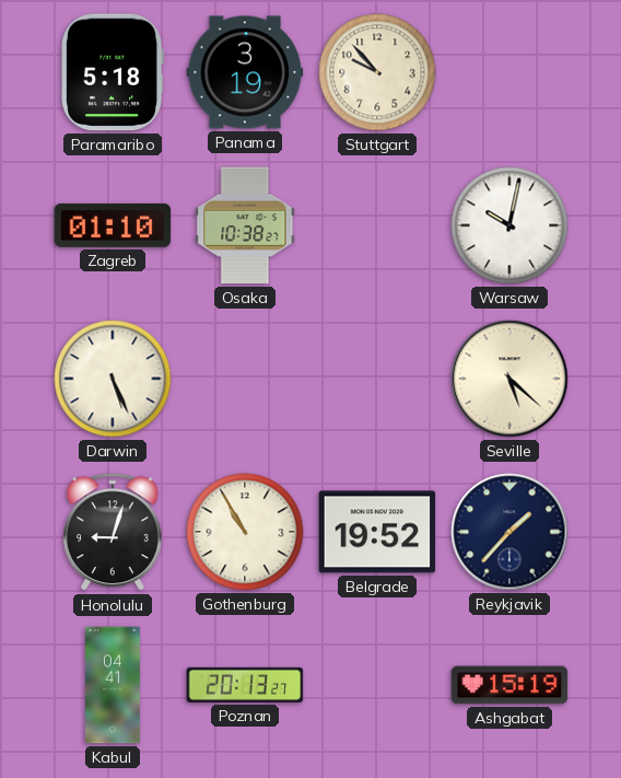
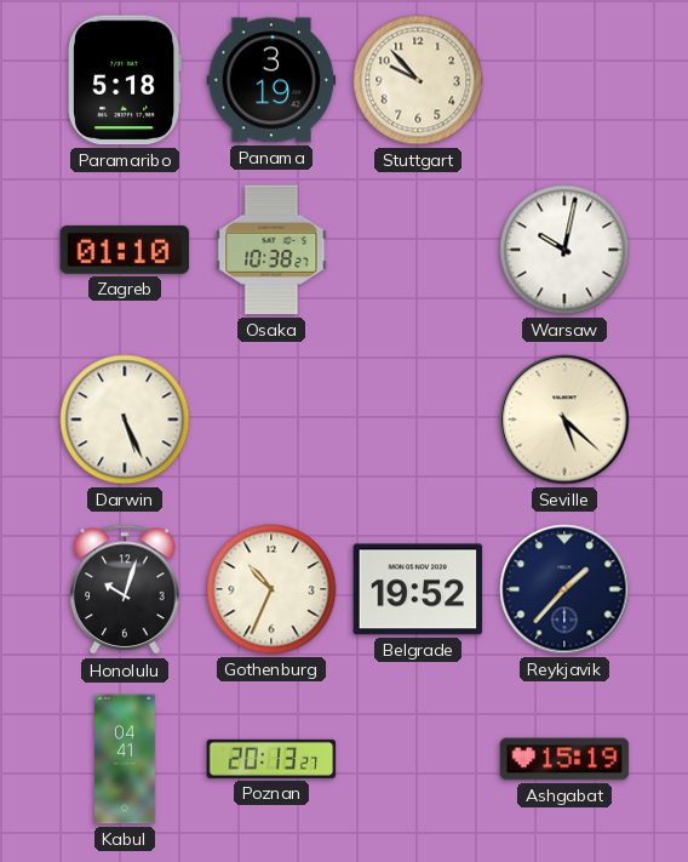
Honolulu: 9:03 -> 10:03
Gothenburg: 10:55 -> 10:34
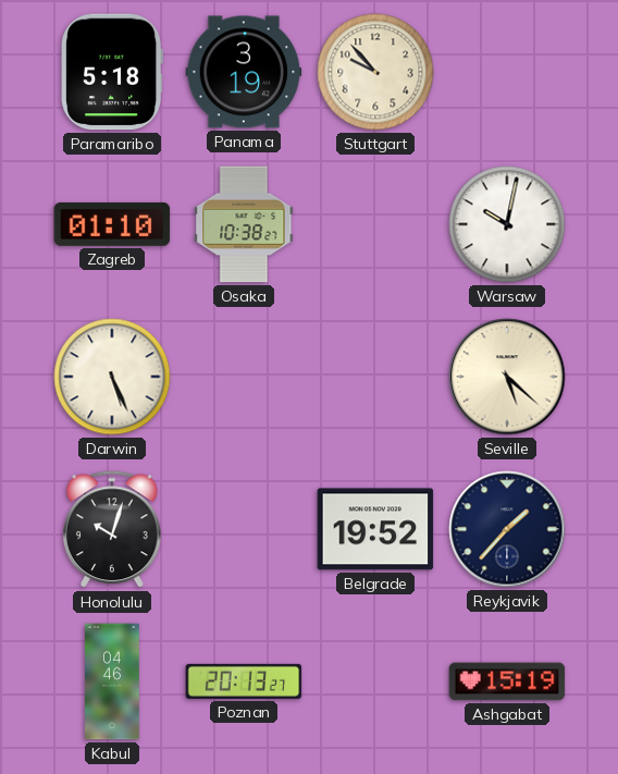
Gothenburg: 10:34 -> none
Kabul: 04:41 -> 04:46
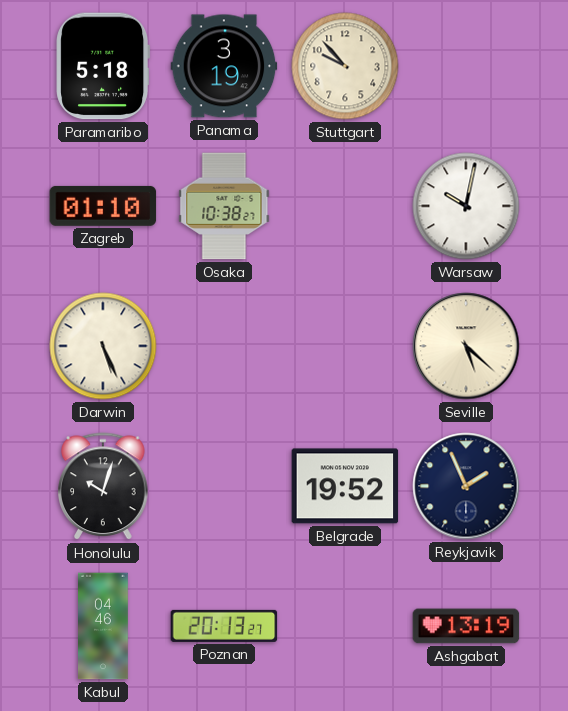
Reykjavik: 1:37 -> 1:56
Ashgabat: 15:19 -> 13:19
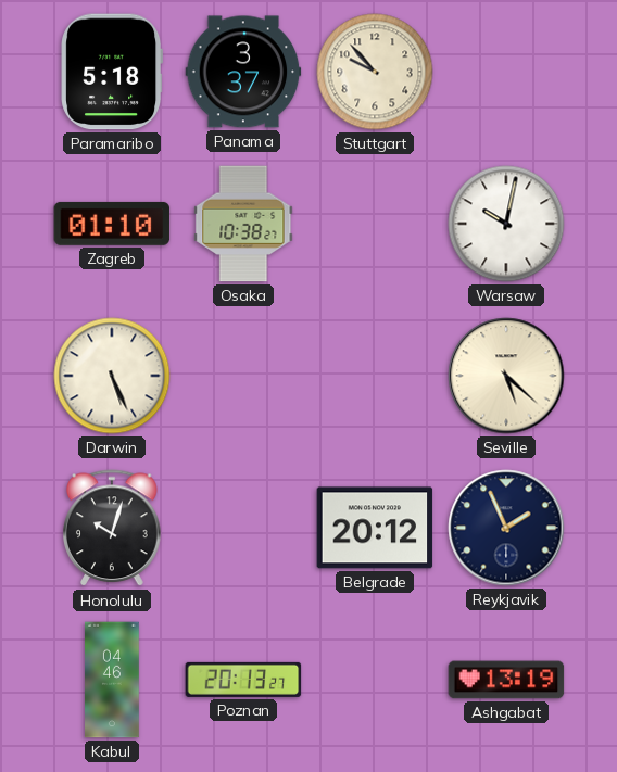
Panama: 3:19 -> 3:37
Belgrade: 19:52 -> 20:12
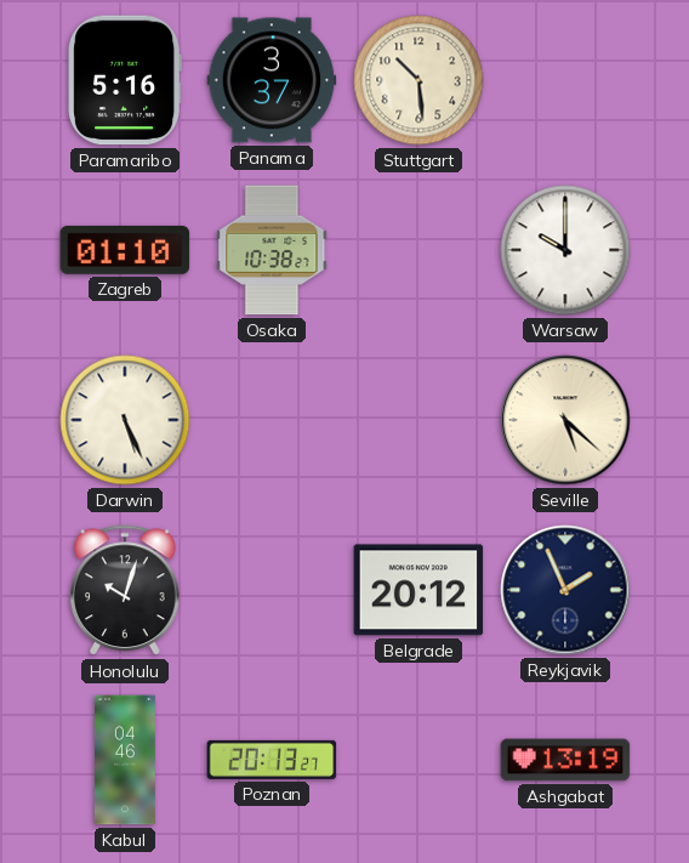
Paramaribo: 5:18 -> 5:16
Stuttgart: 9:53 -> 10:29
Warsaw: 10:02 -> 10:00
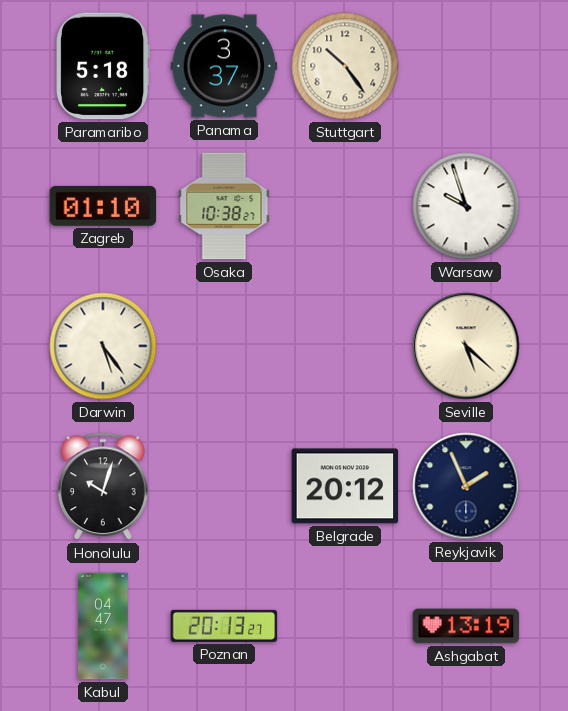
Paramaribo: 5:16 -> 5:18
Stuttgart: 10:29 -> 10:24
Warsaw: 10:00 -> 9:57
Darwin: 5:26 -> 5:24
Kabul: 04:46 -> 04:47
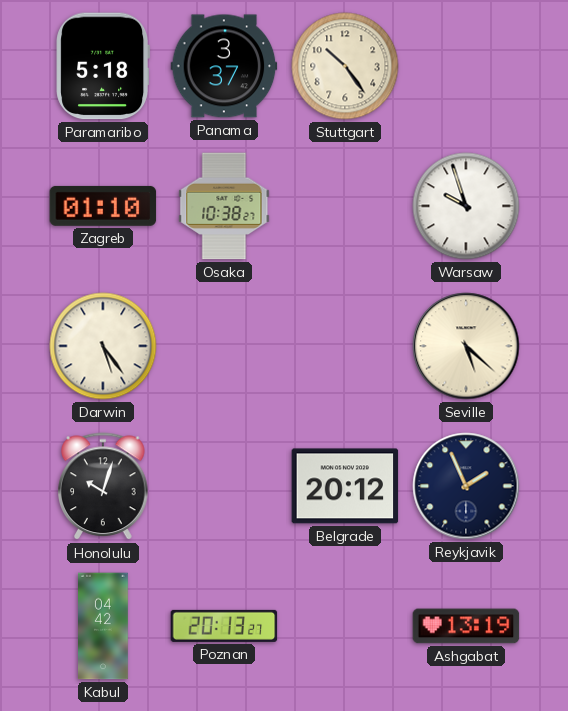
Kabul: 04:47 -> 04:42
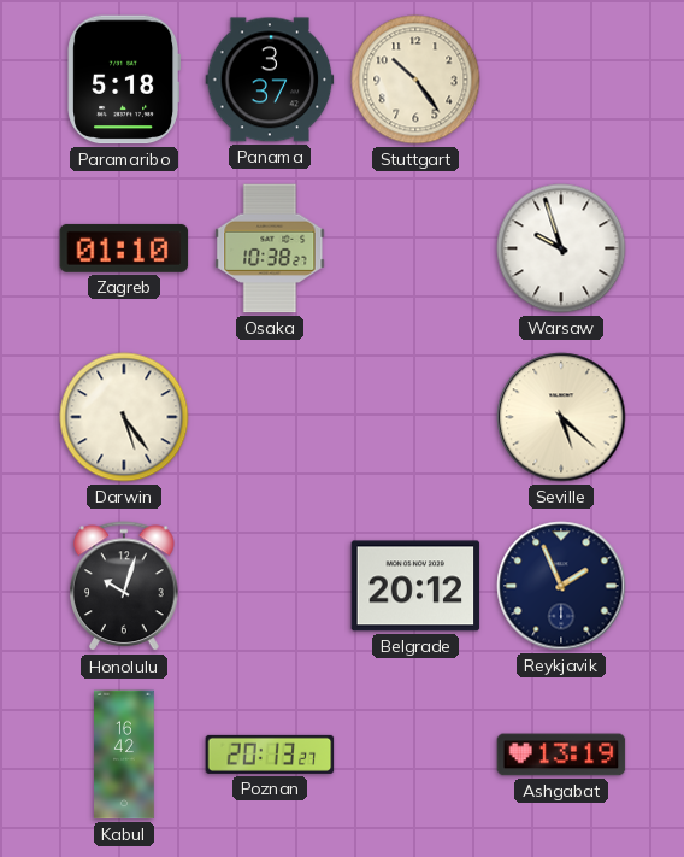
Kabul: 04:42 -> 16:42
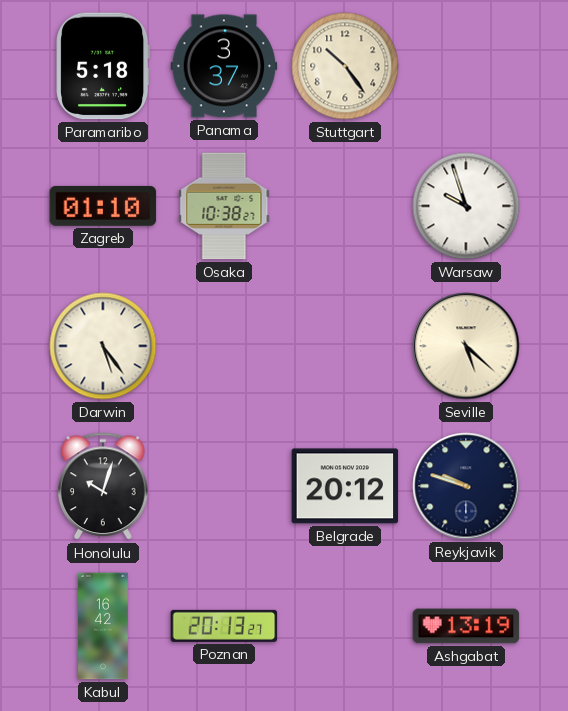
Reykjavik: 1:56 -> 9:48
